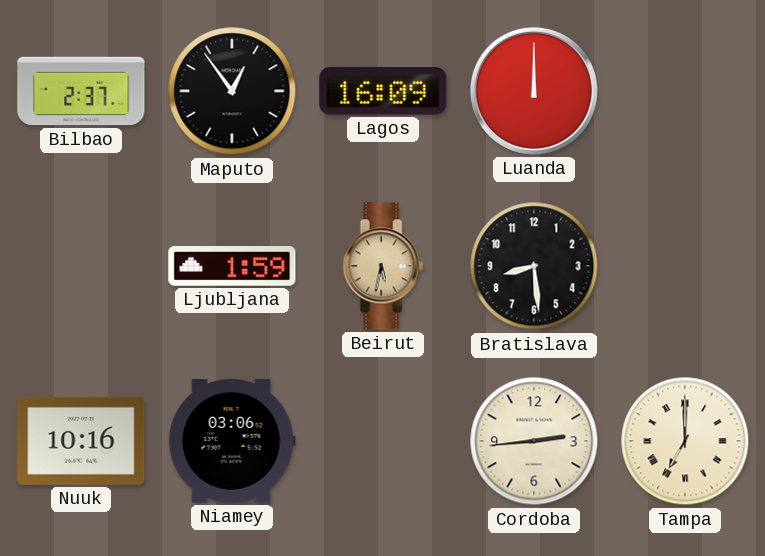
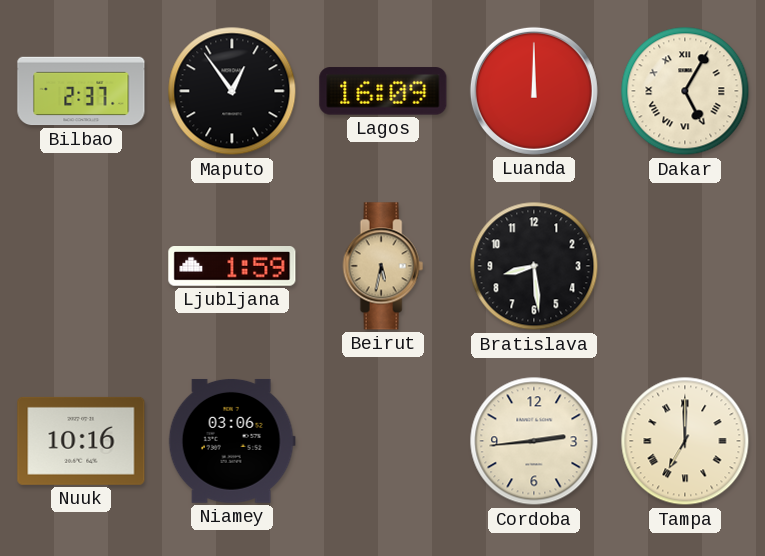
Dakar: none -> 5:05
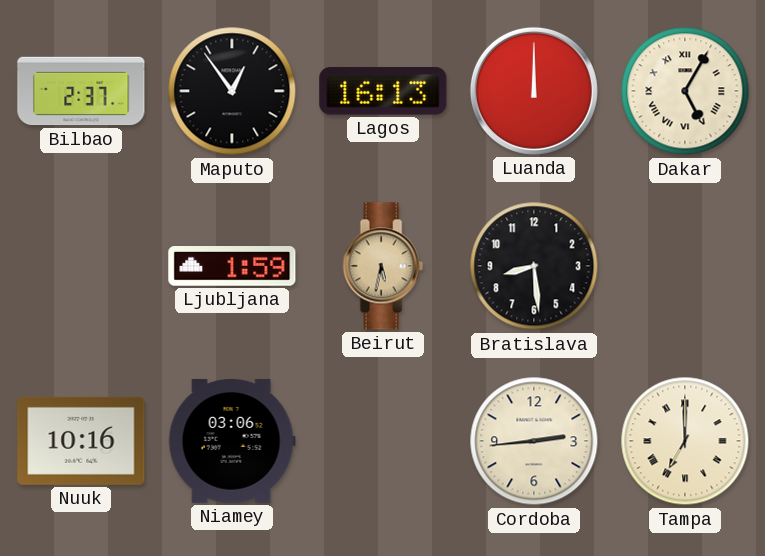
Lagos: 16:09 -> 16:13
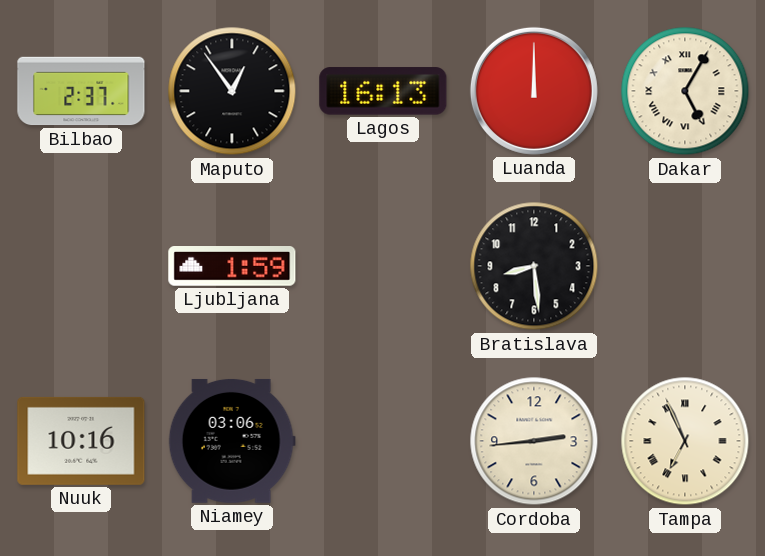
Beirut: 5:32 -> none
Tampa: 7:00 -> 6:56
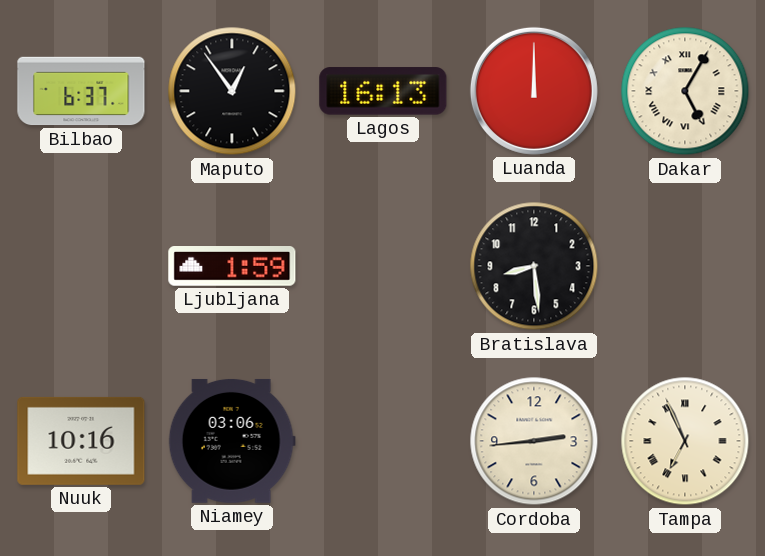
Bilbao: 2:37 -> 6:37
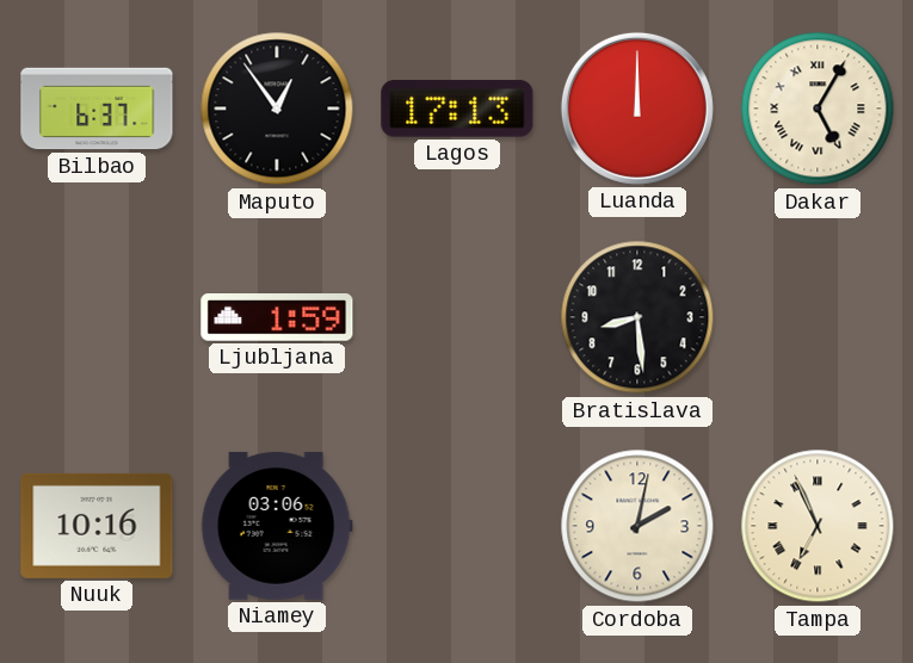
Lagos: 16:13 -> 17:13
Cordoba: 2:44 -> 2:02
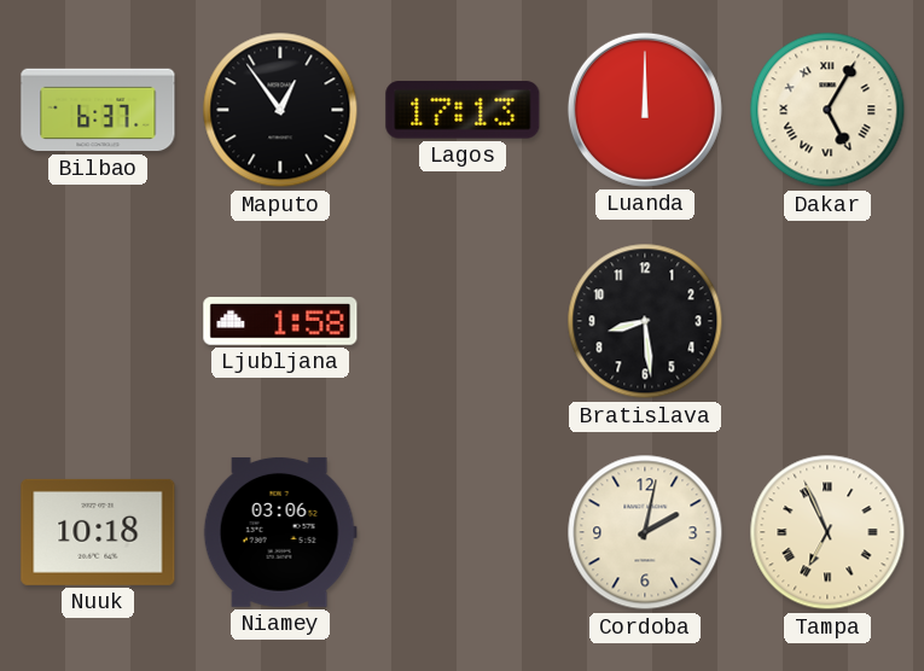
Ljubljana: 1:59 -> 1:58
Nuuk: 10:16 -> 10:18
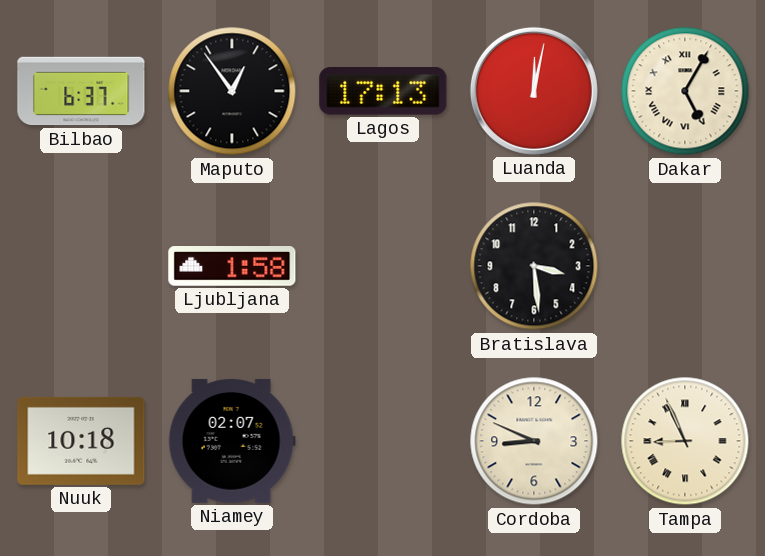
Luanda: 12:00 -> 12:02
Bratislava: 8:29 -> 3:29
Niamey: 03:06 -> 02:07
Cordoba: 2:02 -> 8:49
Tampa: 6:56 -> 8:56
